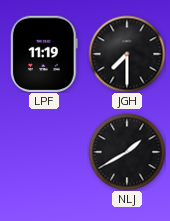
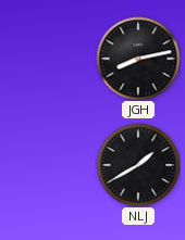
LPF: 11:19 -> none
JGH: 7:30 -> 8:13
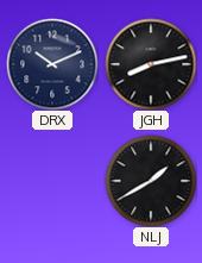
DRX: none -> 10:11
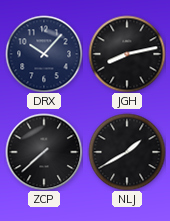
DRX: 10:11 -> 10:07
ZCP: none -> 7:38
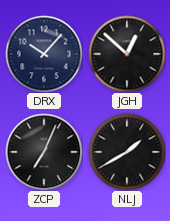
JGH: 8:13 -> 12:52
ZCP: 7:38 -> 7:04
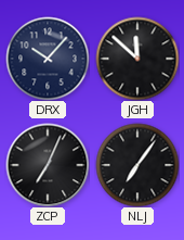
JGH: 12:52 -> 11:52
NLJ: 1:40 -> 7:06
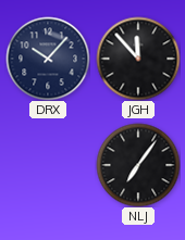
JGH: 11:52 -> 11:53
ZCP: 7:04 -> none
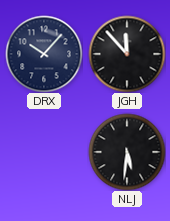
NLJ: 7:06 -> 5:31
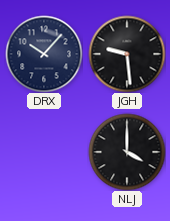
JGH: 11:53 -> 9:29
NLJ: 5:31 -> 4:00
